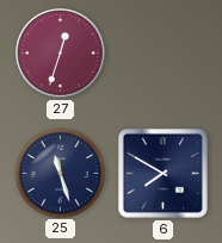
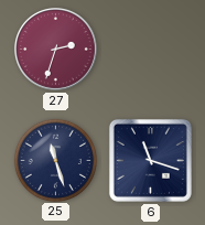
27: 12:33 -> 2:33
6: 7:50 -> 11:18
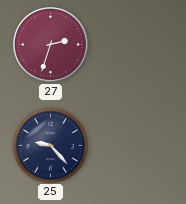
25: 11:27 -> 9:23
6: 11:18 -> none
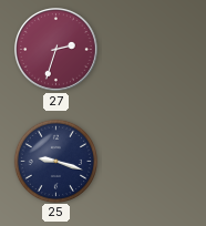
25: 9:23 -> 9:18
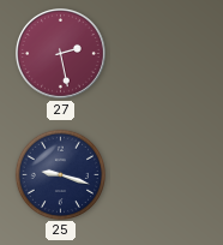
27: 2:33 -> 2:28
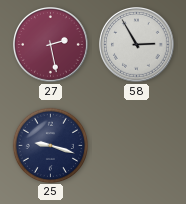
58: none -> 2:55
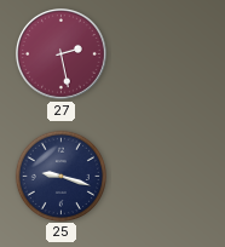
58: 2:55 -> none
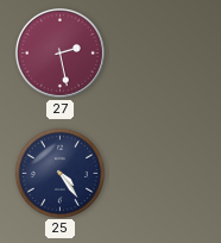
25: 9:18 -> 4:24
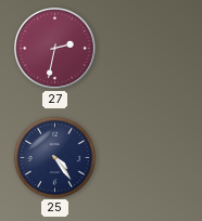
27: 2:28 -> 2:32
